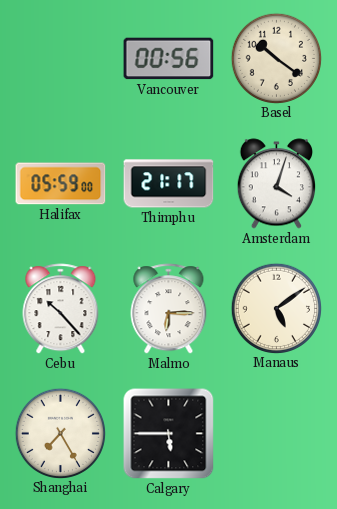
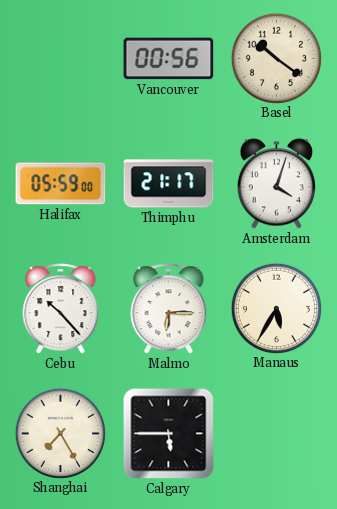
Manaus: 5:09 -> 5:35
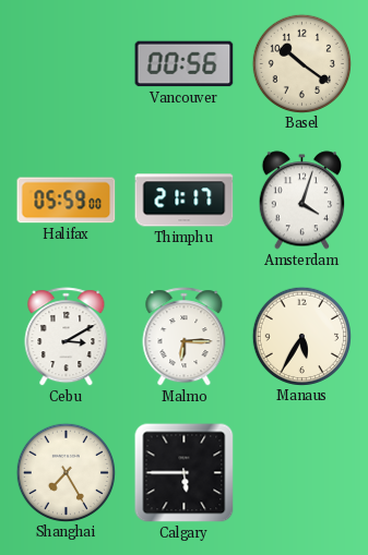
Cebu: 10:23 -> 3:10
